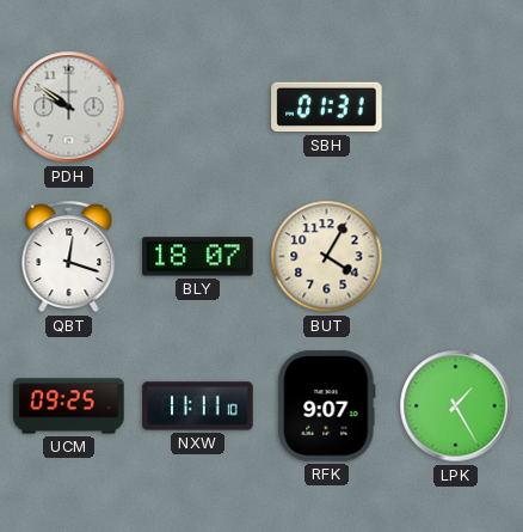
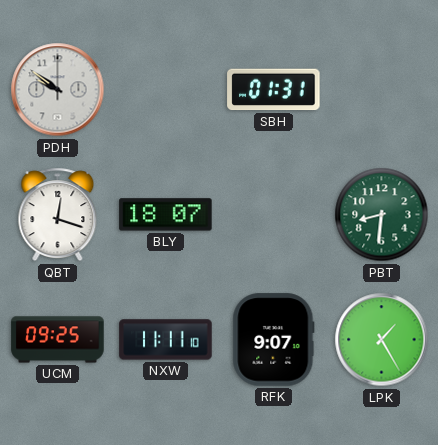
BUT: 4:05 -> none
PBT: none -> 8:31
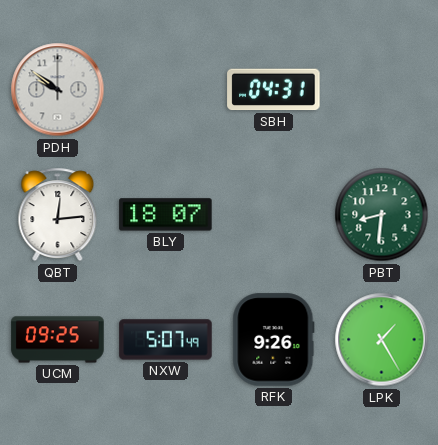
SBH: 01:31 -> 04:31
QBT: 12:18 -> 12:14
NXW: 11:11 -> 5:07
RFK: 9:07 -> 9:26
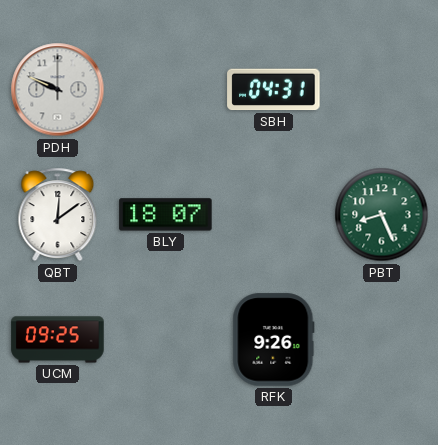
PDH: 9:51 -> 9:49
QBT: 12:14 -> 12:09
PBT: 8:31 -> 8:26
NXW: 5:07 -> none
LPK: 1:25 -> none
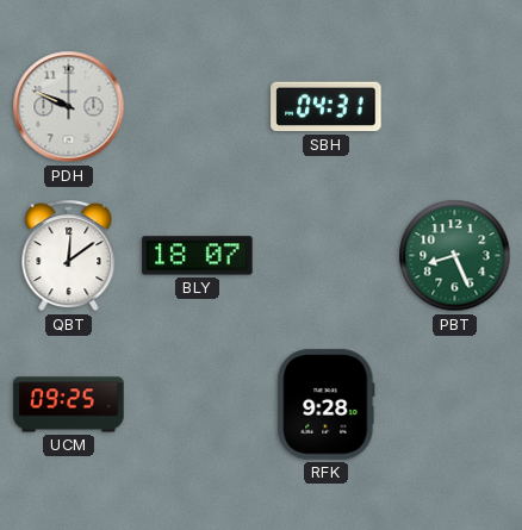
RFK: 9:26 -> 9:28
